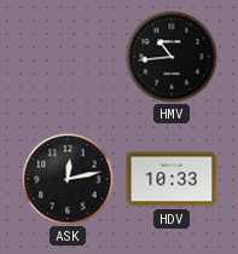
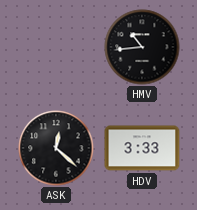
ASK: 12:13 -> 12:22
HDV: 10:33 -> 3:33
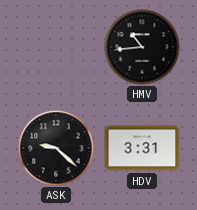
ASK: 12:22 -> 9:22
HDV: 3:33 -> 3:31
